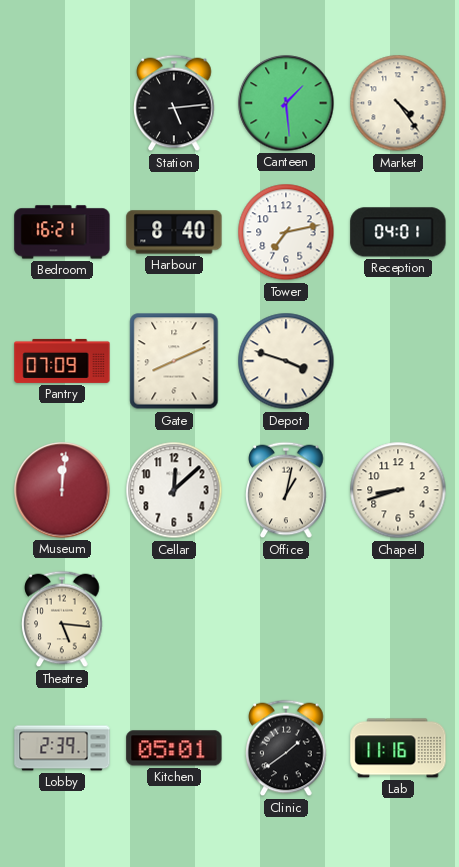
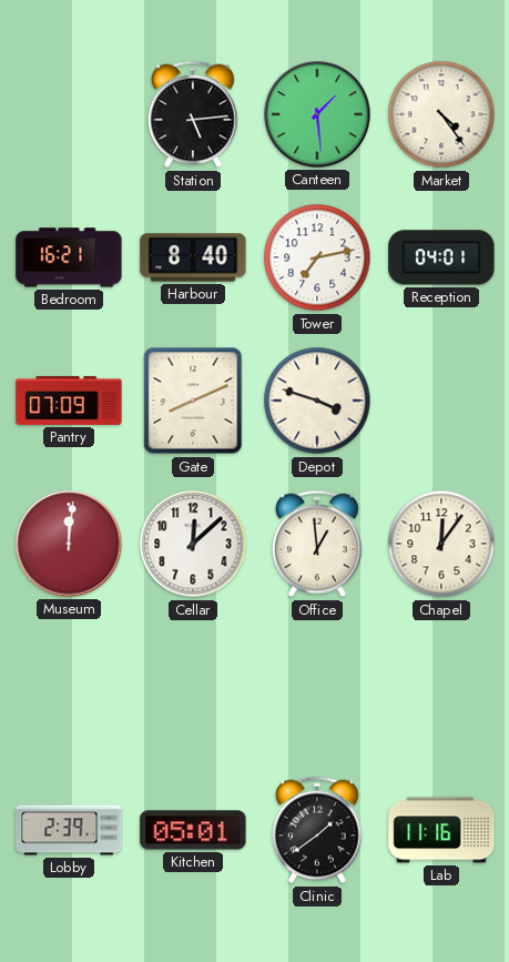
Office: 1:02 -> 12:59
Chapel: 8:42 -> 12:06
Theatre: 5:16 -> none
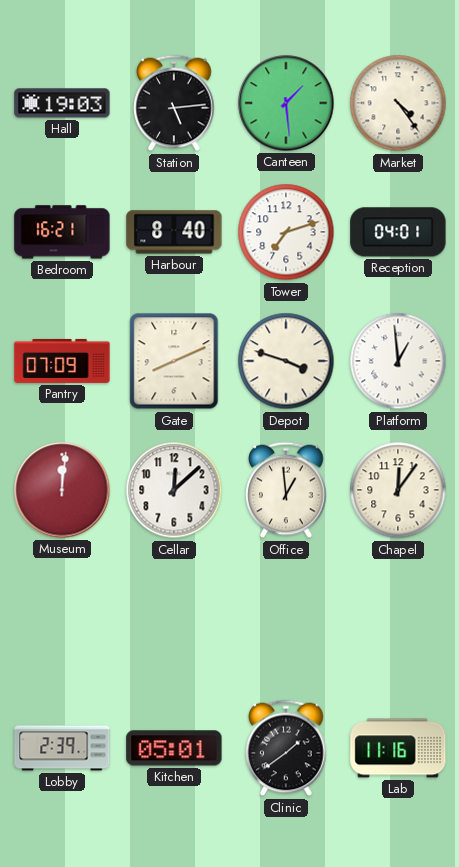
Hall: none -> 19:03
Tower: 7:13 -> 7:12
Platform: none -> 12:59
